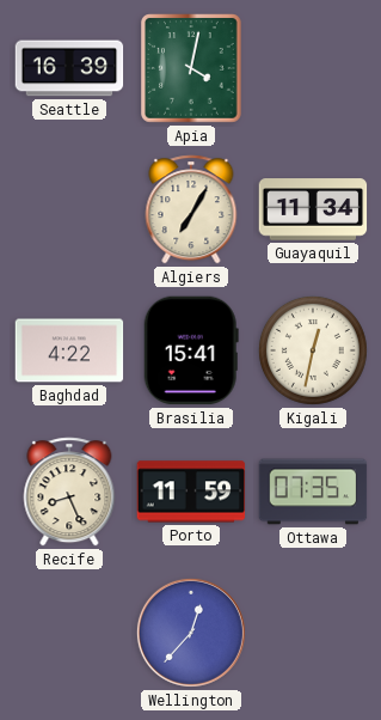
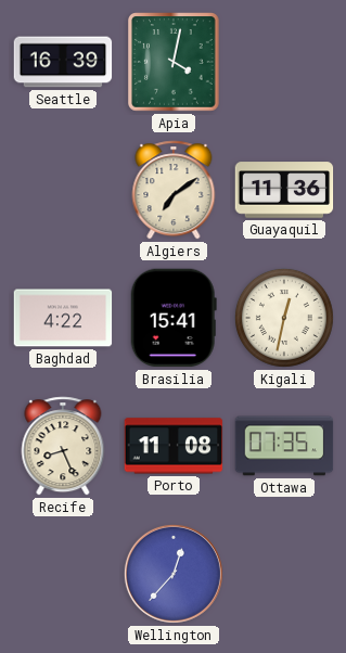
Algiers: 7:05 -> 7:09
Guayaquil: 11:34 -> 11:36
Porto: 11:59 -> 11:08
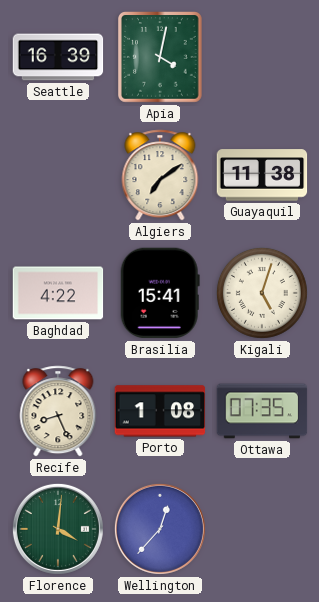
Guayaquil: 11:36 -> 11:38
Kigali: 12:32 -> 5:03
Porto: 11:08 -> 1:08
Florence: none -> 4:01
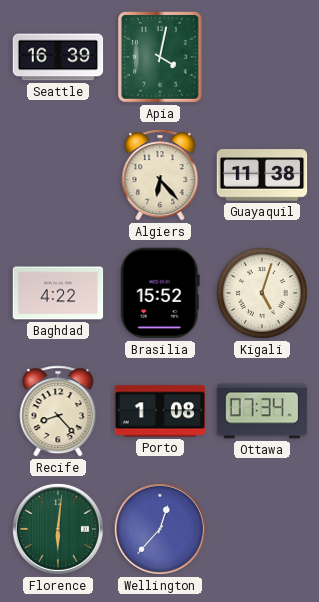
Algiers: 7:09 -> 6:23
Brasilia: 15:41 -> 15:52
Recife: 8:26 -> 8:23
Ottawa: 07:35 -> 07:34
Florence: 4:01 -> 6:01
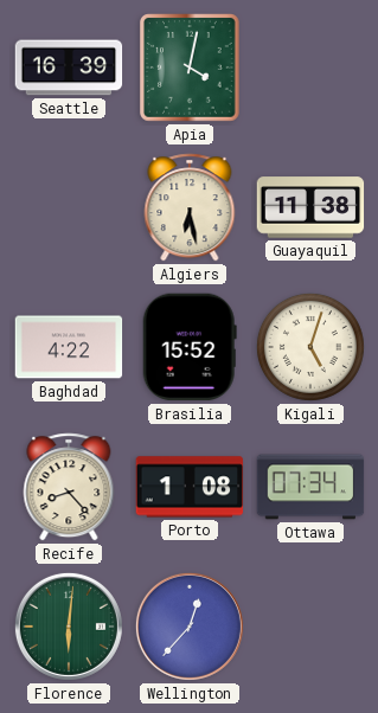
Algiers: 6:23 -> 6:28
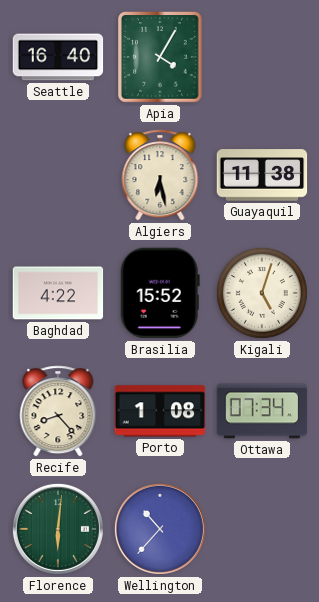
Seattle: 16:39 -> 16:40
Apia: 4:02 -> 4:05
Wellington: 12:37 -> 10:37
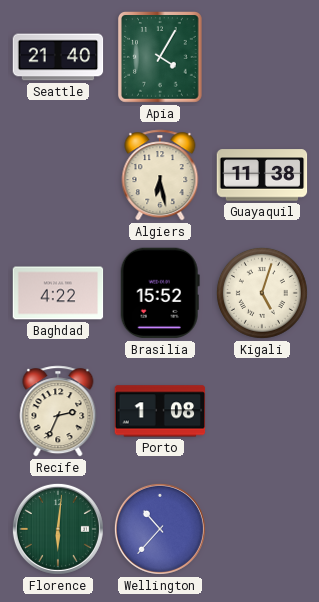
Seattle: 16:40 -> 21:40
Recife: 8:23 -> 2:34
Ottawa: 07:34 -> none
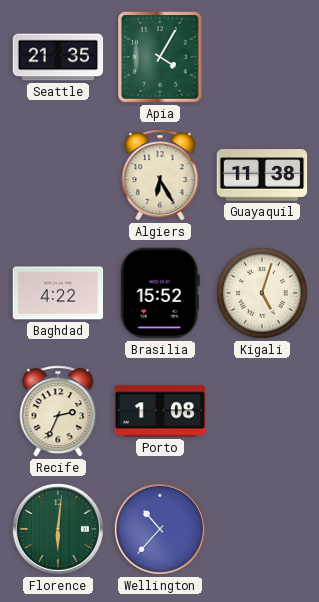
Seattle: 21:40 -> 21:35
Algiers: 6:28 -> 6:25
